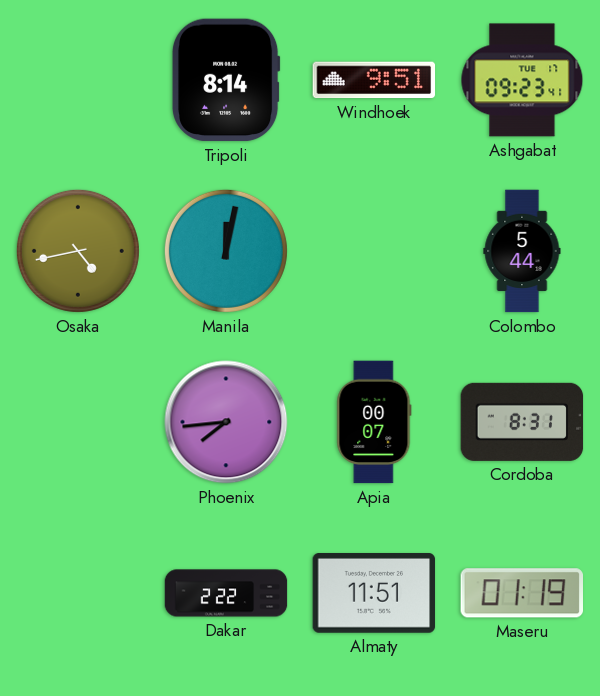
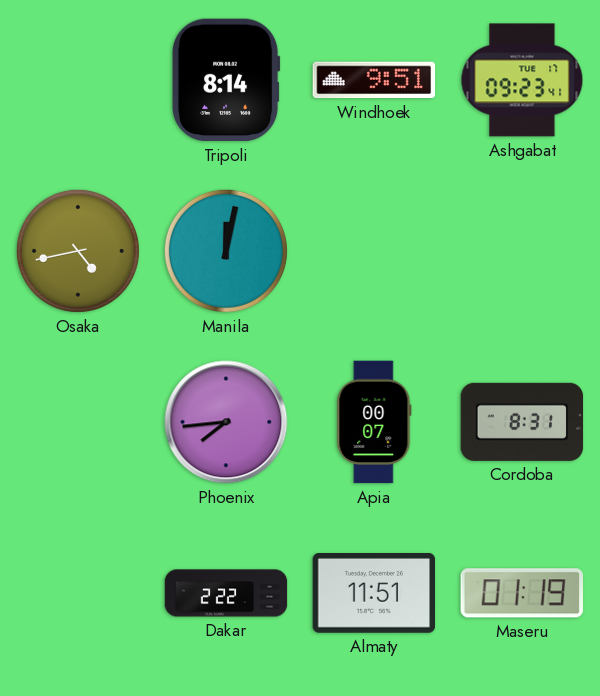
Colombo: 5:44 -> none
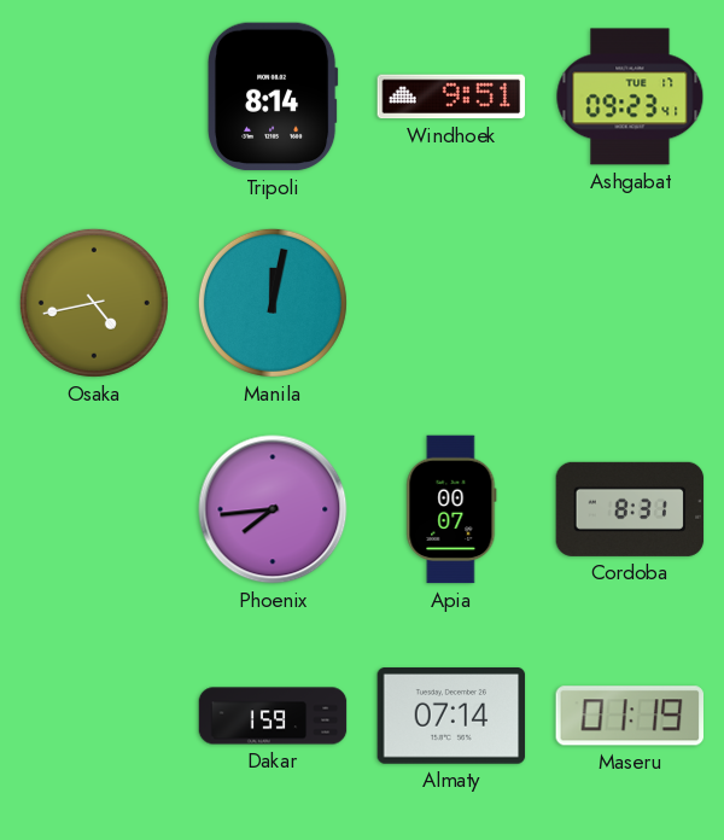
Dakar: 2:22 -> 1:59
Almaty: 11:51 -> 07:14
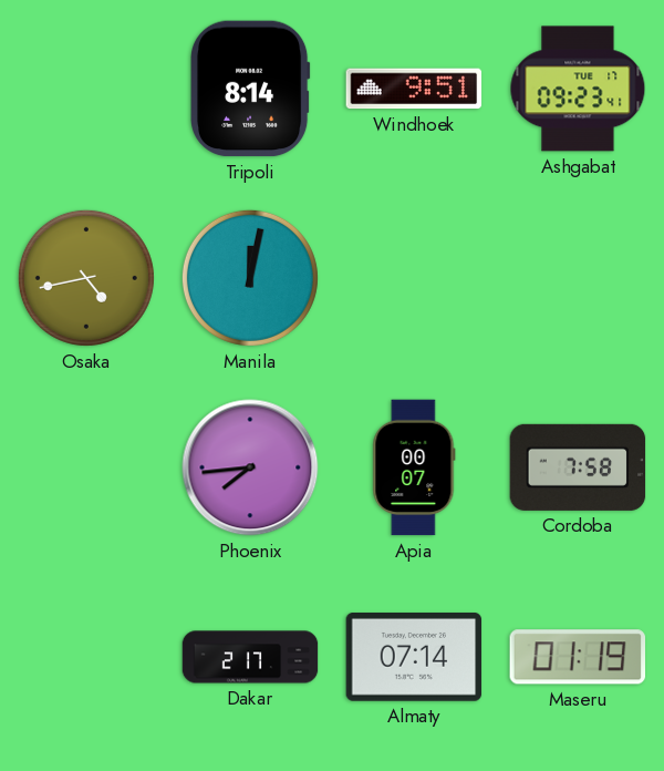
Cordoba: 8:31 -> 7:58
Dakar: 1:59 -> 2:17
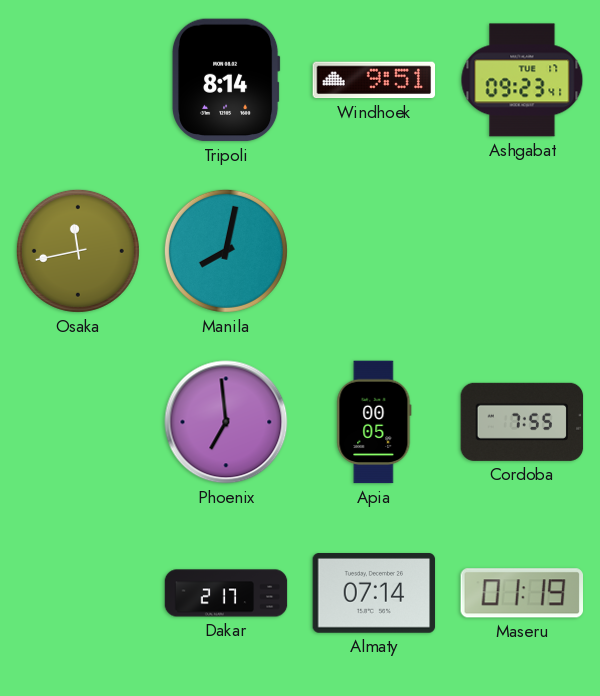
Osaka: 4:43 -> 11:43
Manila: 12:02 -> 8:02
Phoenix: 7:44 -> 6:59
Apia: 00:07 -> 00:05
Cordoba: 7:58 -> 7:55
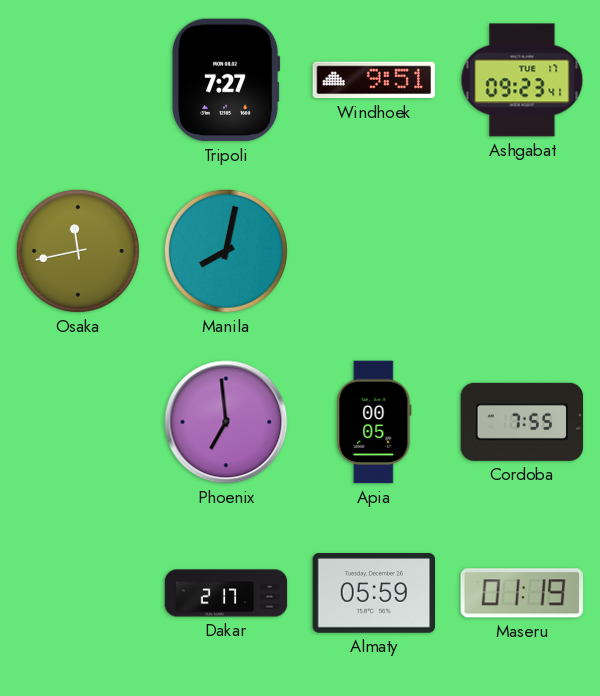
Tripoli: 8:14 -> 7:27
Almaty: 07:14 -> 05:59
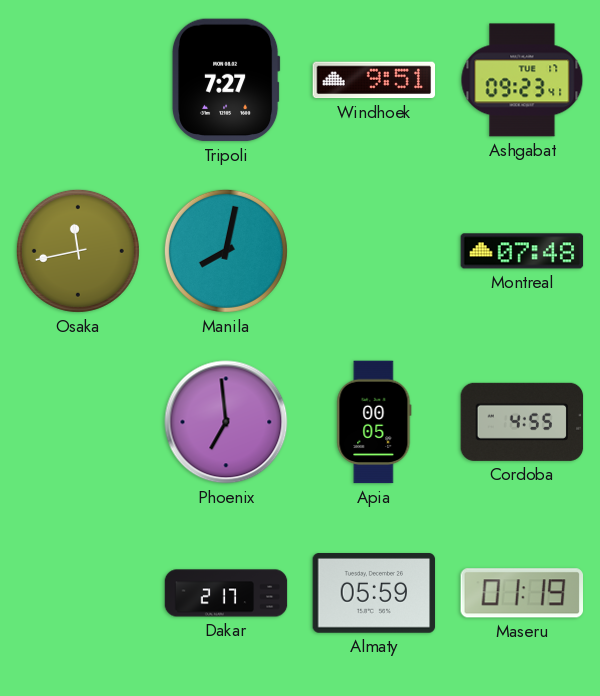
Montreal: none -> 07:48
Cordoba: 7:55 -> 4:55
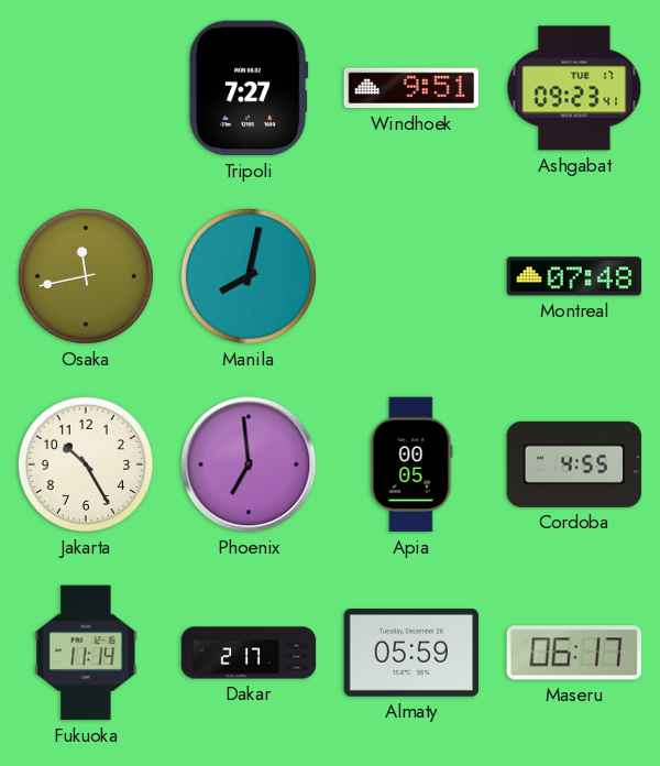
Jakarta: none -> 10:25
Fukuoka: none -> 11:14
Maseru: 01:19 -> 06:17
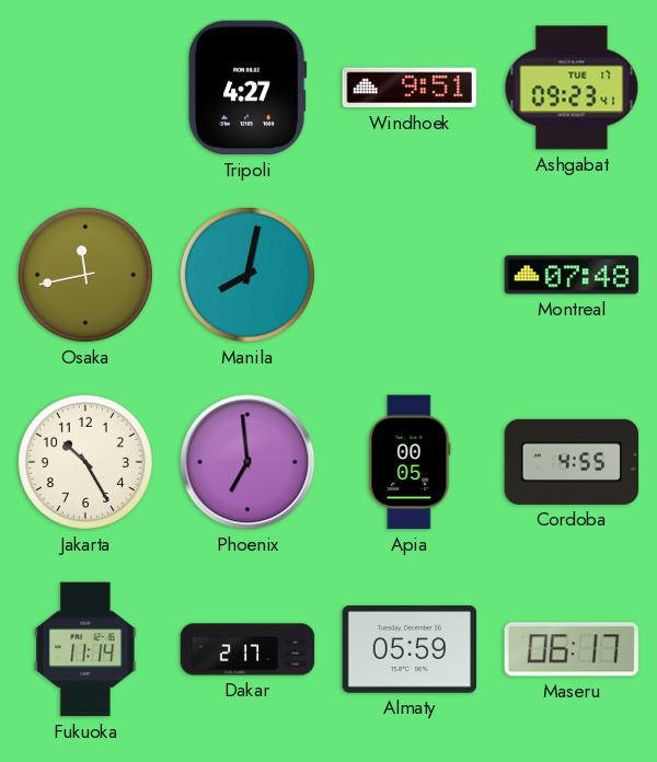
Tripoli: 7:27 -> 4:27
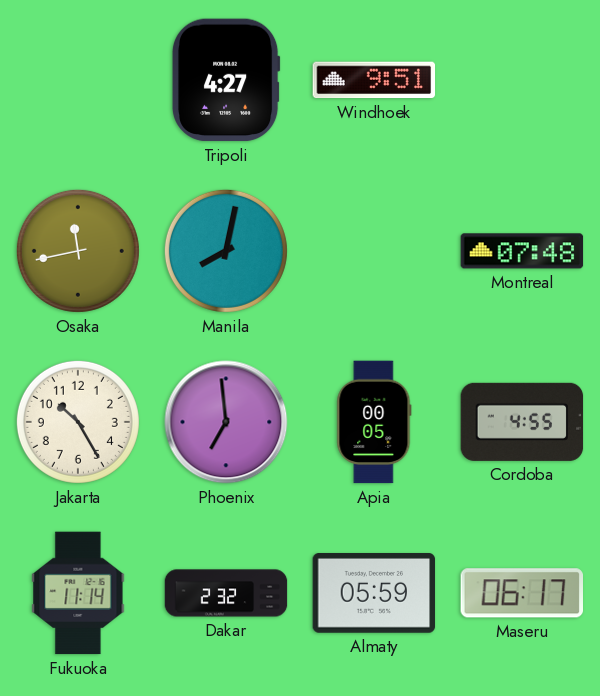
Ashgabat: 09:23 -> none
Dakar: 2:17 -> 2:32
